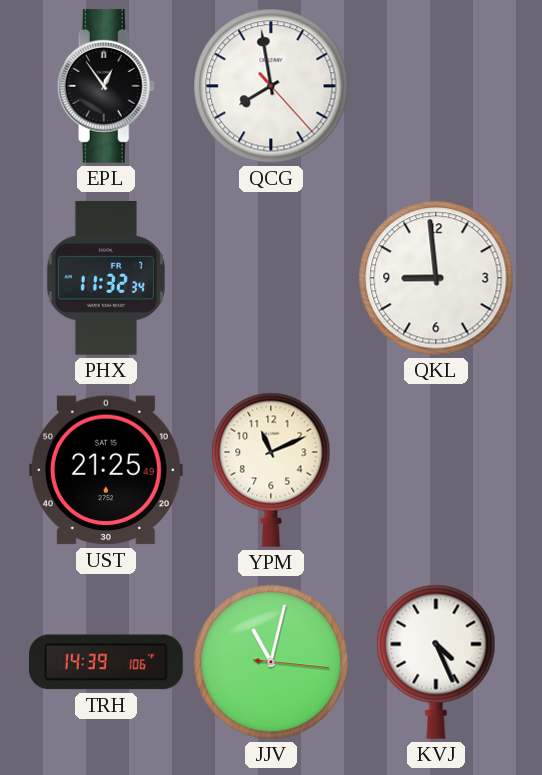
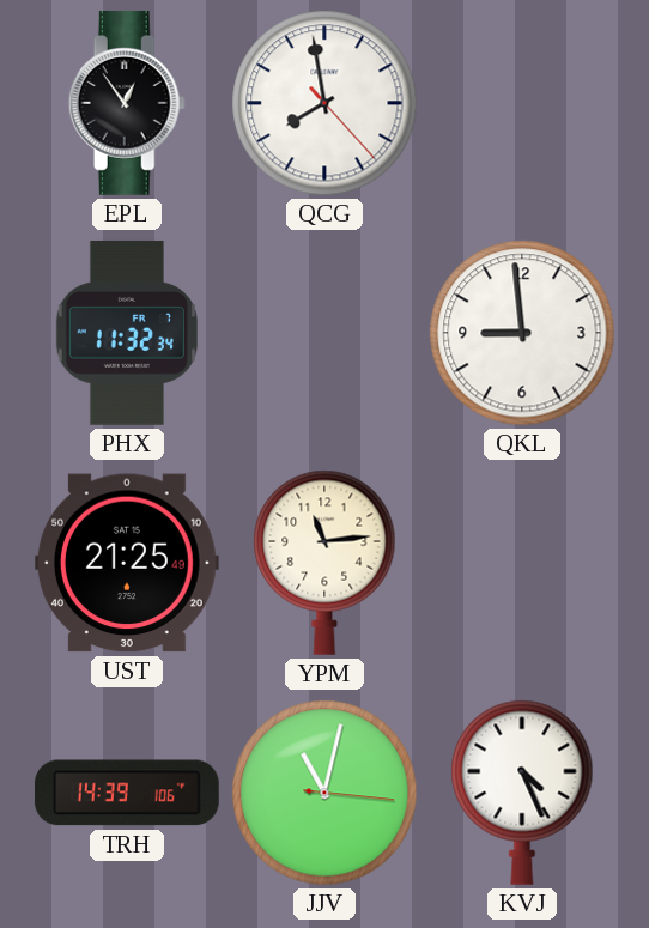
YPM: 11:11 -> 11:14
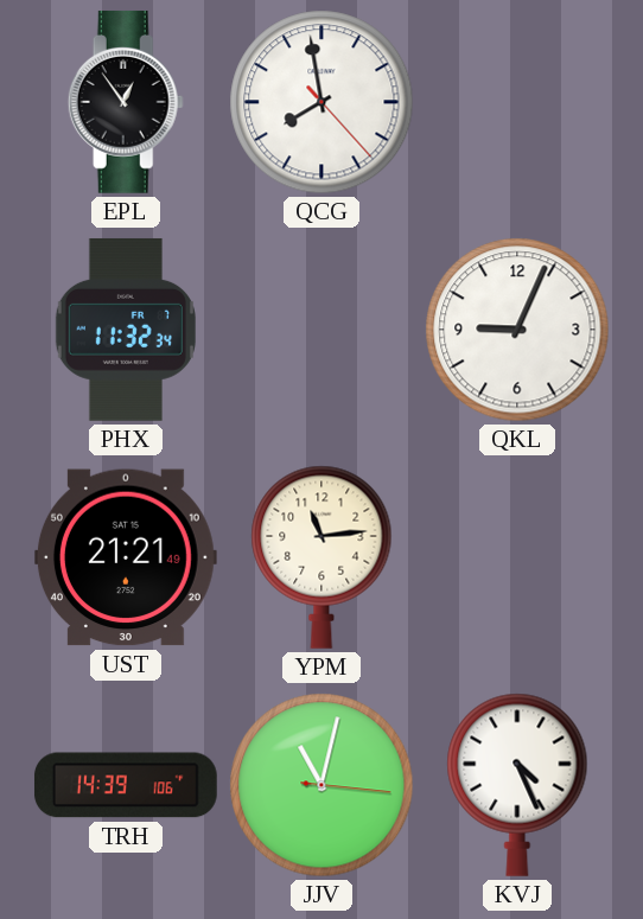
QKL: 8:59 -> 9:04
UST: 21:25 -> 21:21
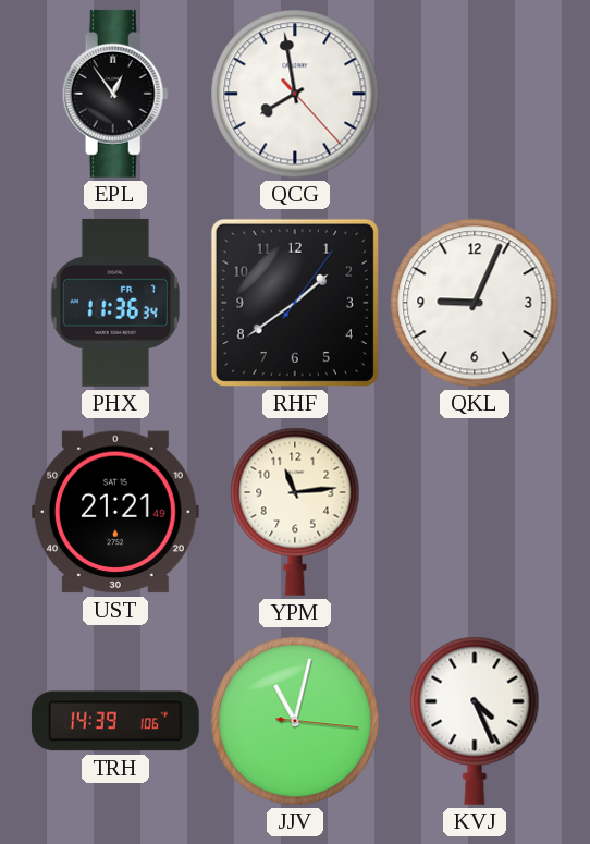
PHX: 11:32 -> 11:36
RHF: none -> 1:39
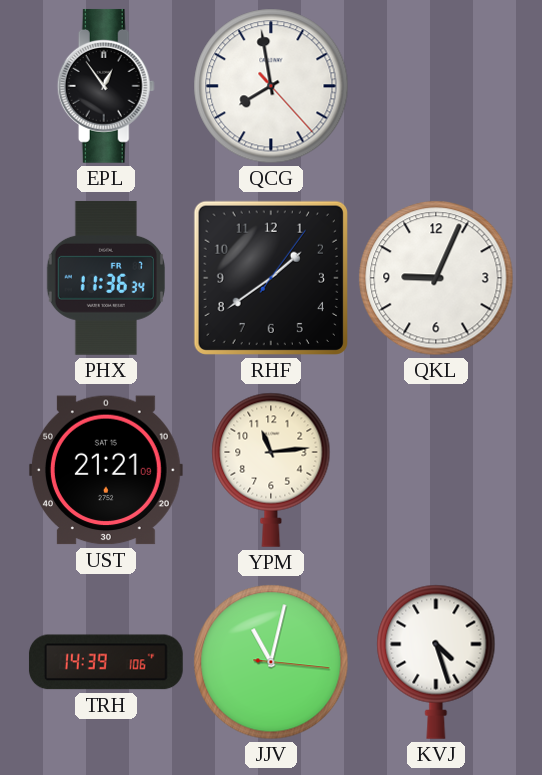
UST: 21:21:49 -> 21:21:09
KVJ: 4:26 -> 4:27
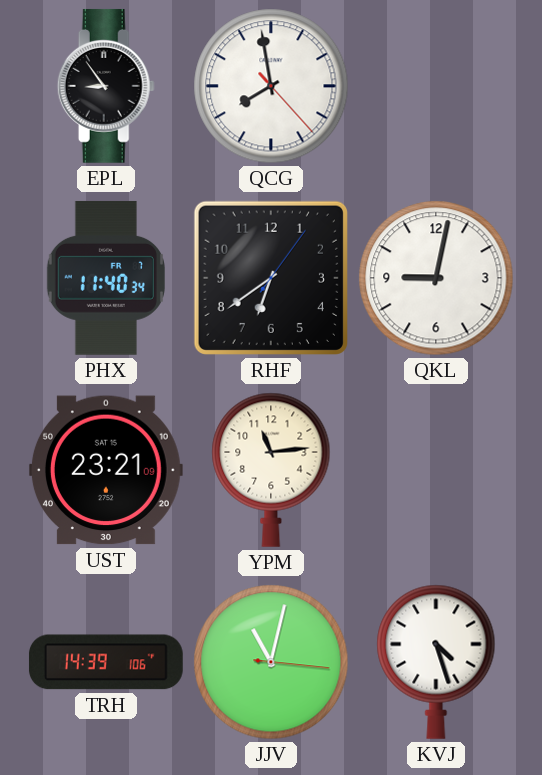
EPL: 12:54 -> 8:54
PHX: 11:36 -> 11:40
RHF: 1:39 -> 6:39
QKL: 9:04 -> 9:02
UST: 21:21 -> 23:21
